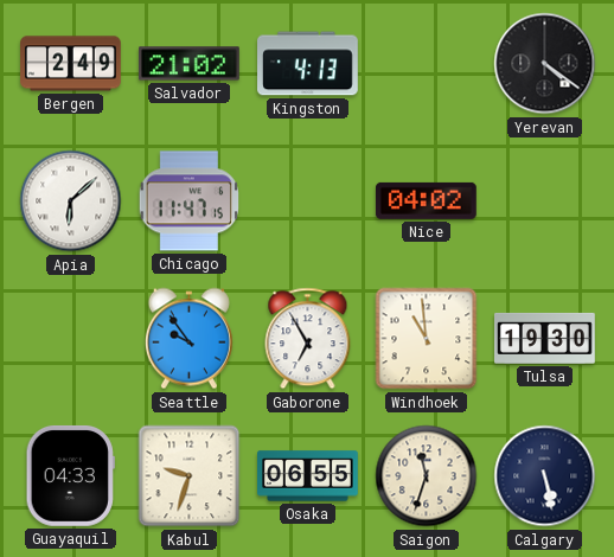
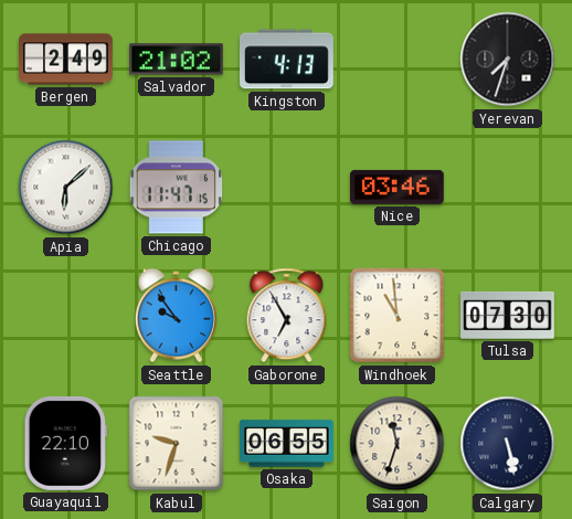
Yerevan: 4:21 -> 7:33
Nice: 04:02 -> 03:46
Tulsa: 19:30 -> 07:30
Guayaquil: 04:33 -> 22:10
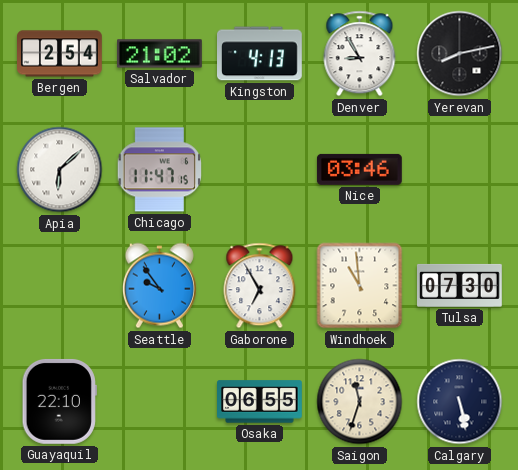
Bergen: 2:49 -> 2:54
Denver: none -> 8:55
Yerevan: 7:33 -> 8:13
Kabul: 9:33 -> none
